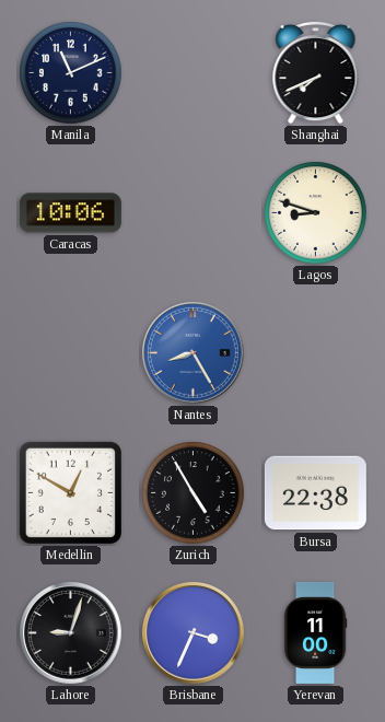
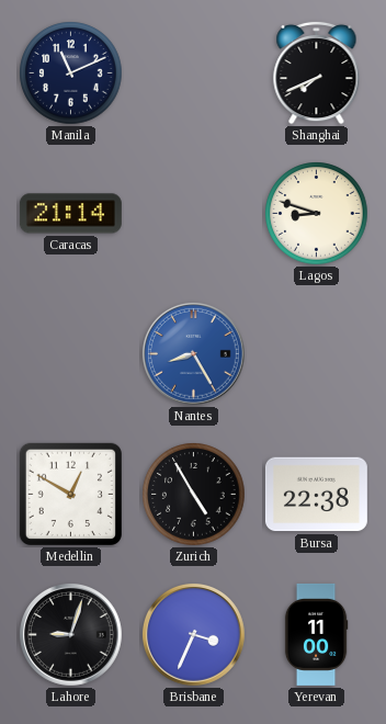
Caracas: 10:06 -> 21:14
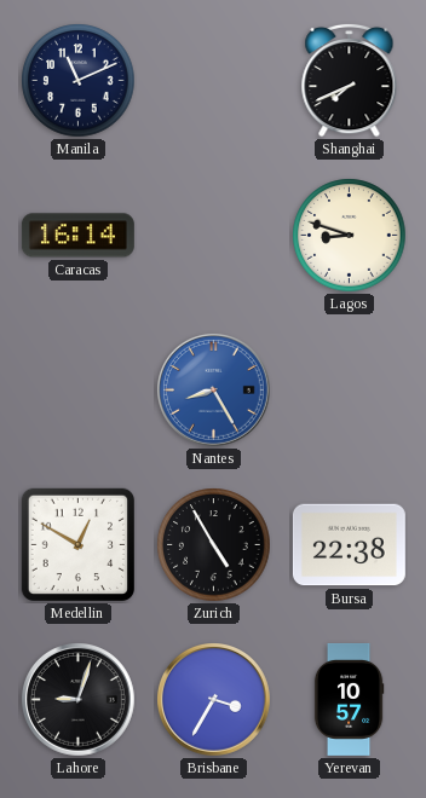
Caracas: 21:14 -> 16:14
Brisbane: 3:34 -> 3:35
Yerevan: 11:00 -> 10:57
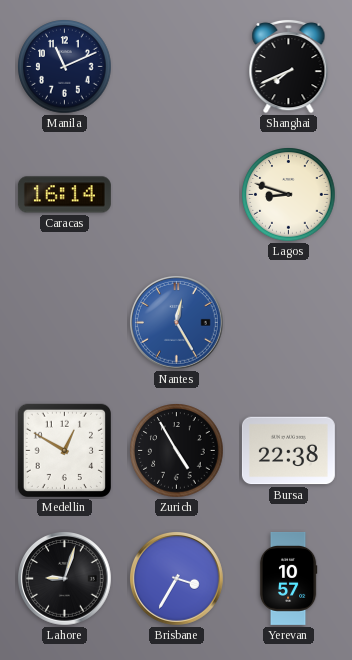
Nantes: 8:25 -> 12:25
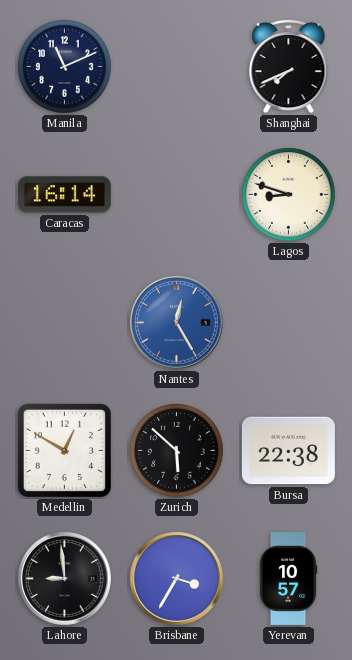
Zurich: 4:55 -> 5:52
Lahore: 9:03 -> 8:59
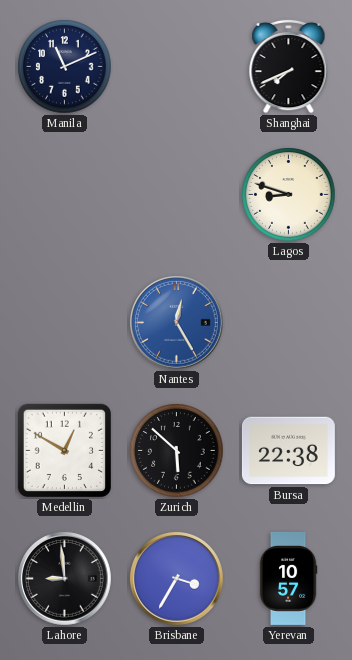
Caracas: 16:14 -> none
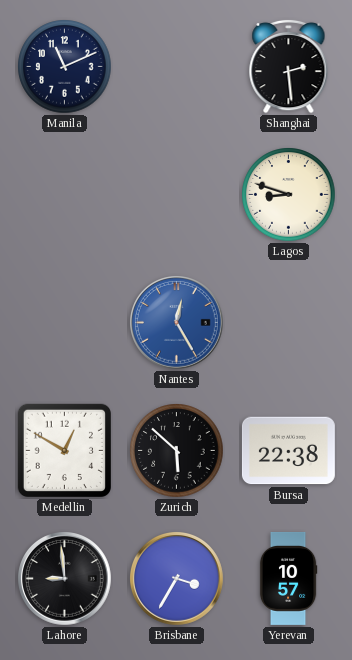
Shanghai: 7:41 -> 2:29
